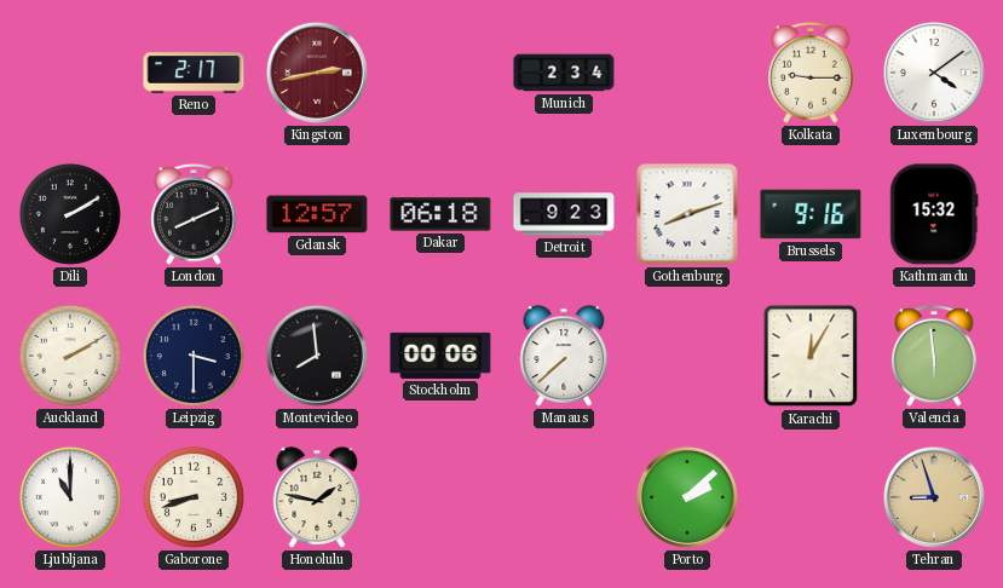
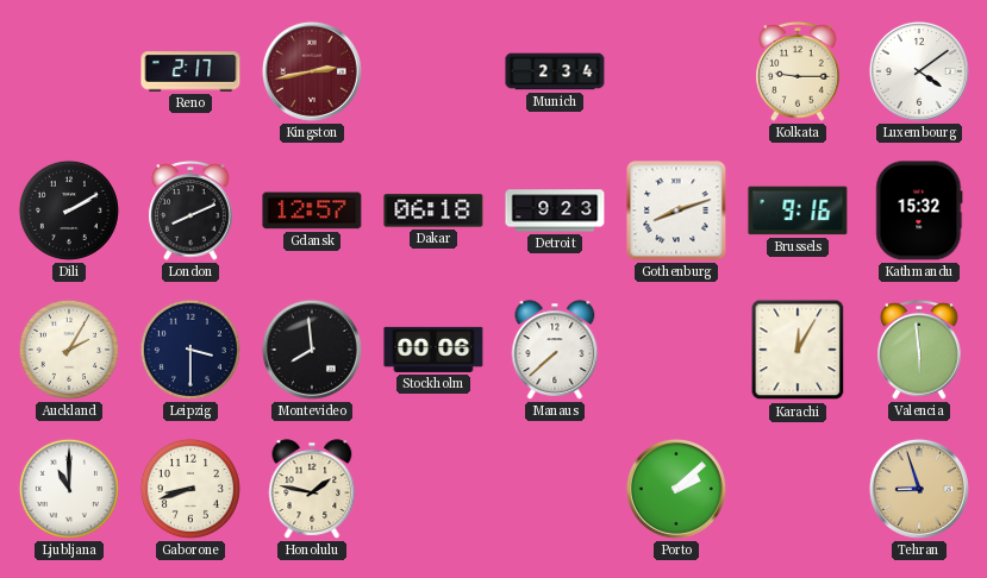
Auckland: 2:10 -> 2:05
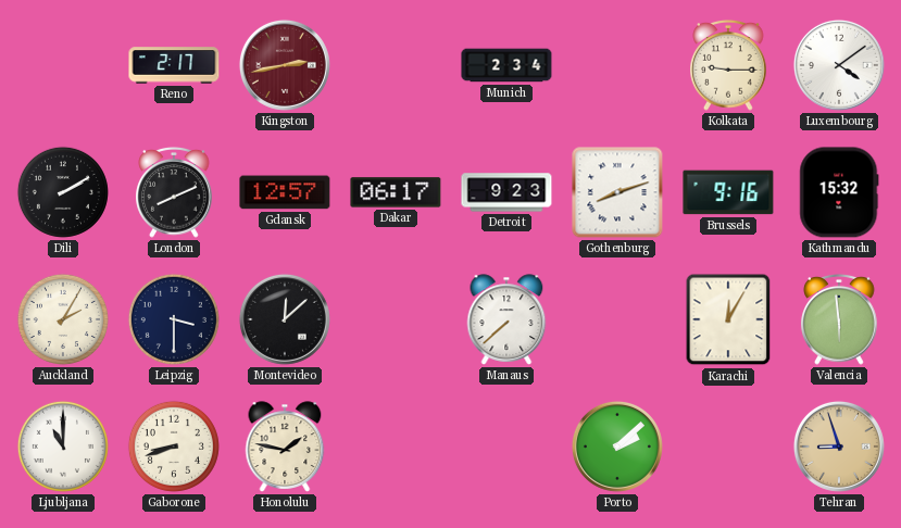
Dakar: 06:18 -> 06:17
Montevideo: 7:59 -> 12:08
Stockholm: 00:06 -> none
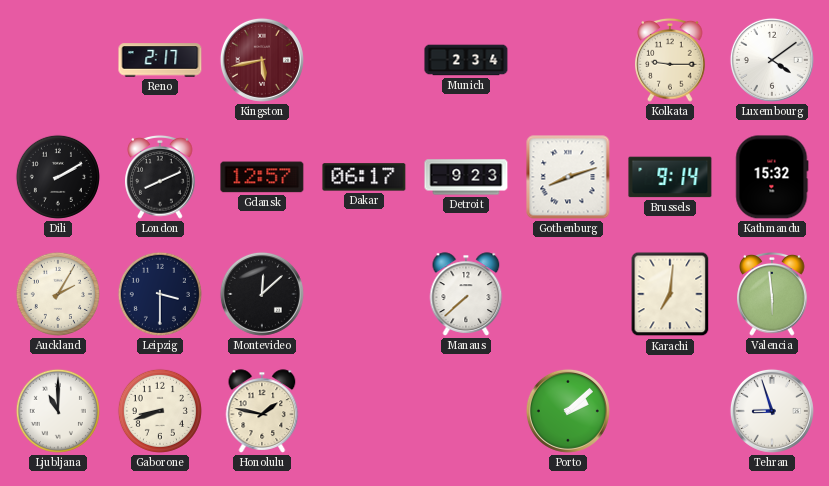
Kingston: 2:43 -> 5:43
Brussels: 9:16 -> 9:14
Karachi: 12:05 -> 7:01
Tehran dial: champagne -> white
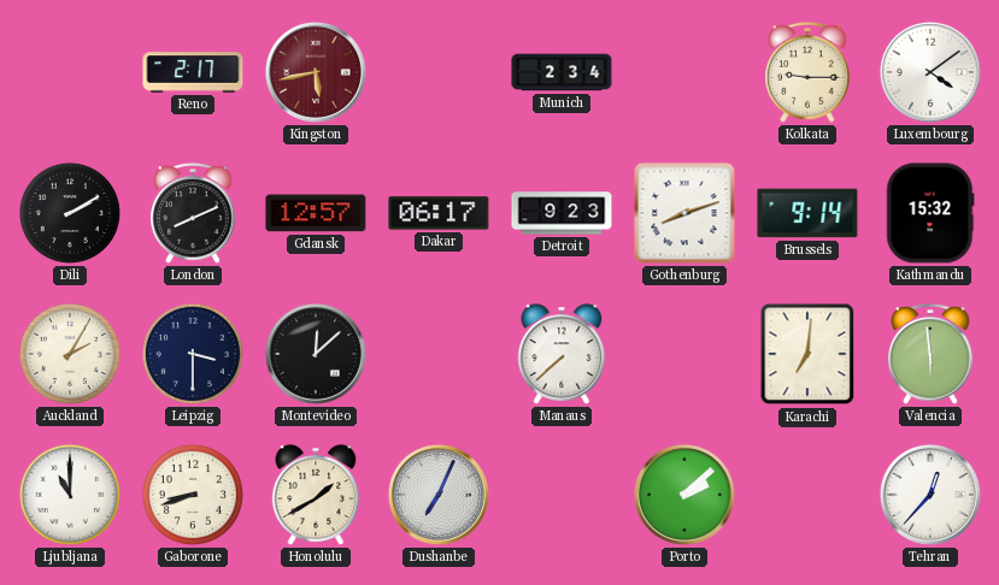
Honolulu: 1:47 -> 1:40
Dushanbe: none -> 7:04
Tehran: 8:57 -> 12:37
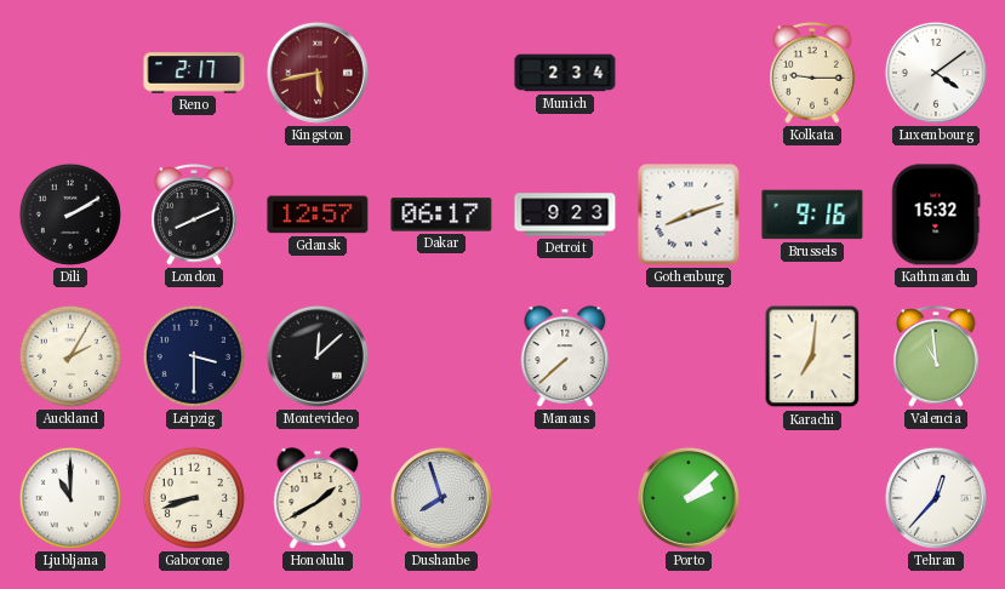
Brussels: 9:14 -> 9:16
Valencia: 5:59 -> 10:59
Dushanbe: 7:04 -> 7:57
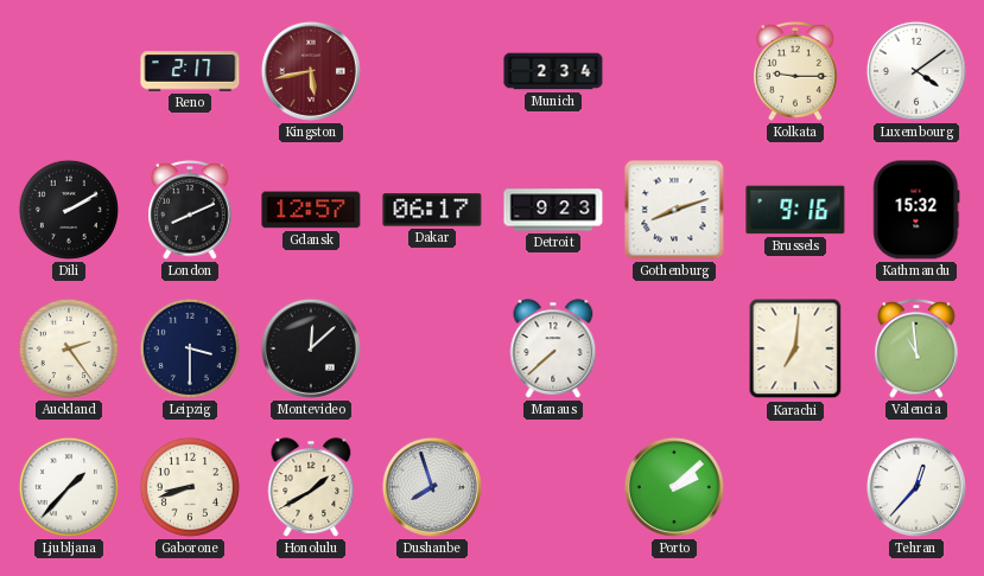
Auckland: 2:05 -> 2:24
Ljubljana: 11:00 -> 1:37
